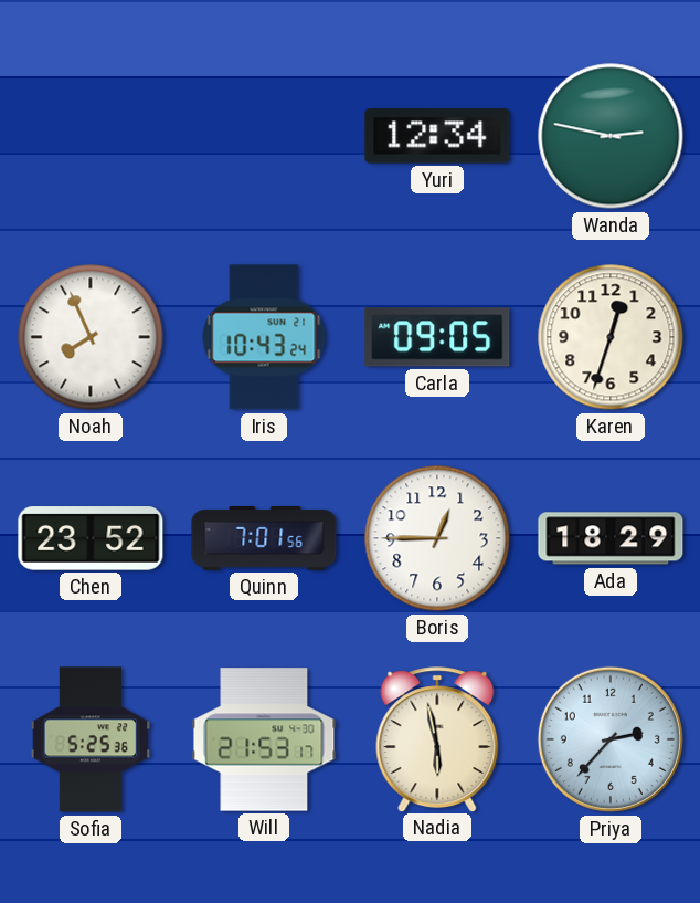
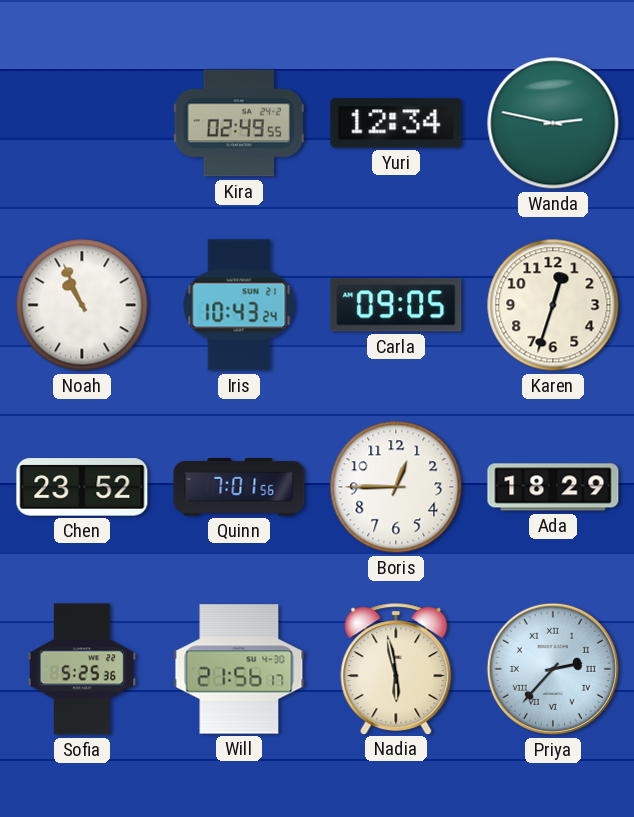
Kira: none -> 02:49
Noah: 7:56 -> 10:56
Will: 21:53 -> 21:56
Priya numerals: Arabic -> Roman
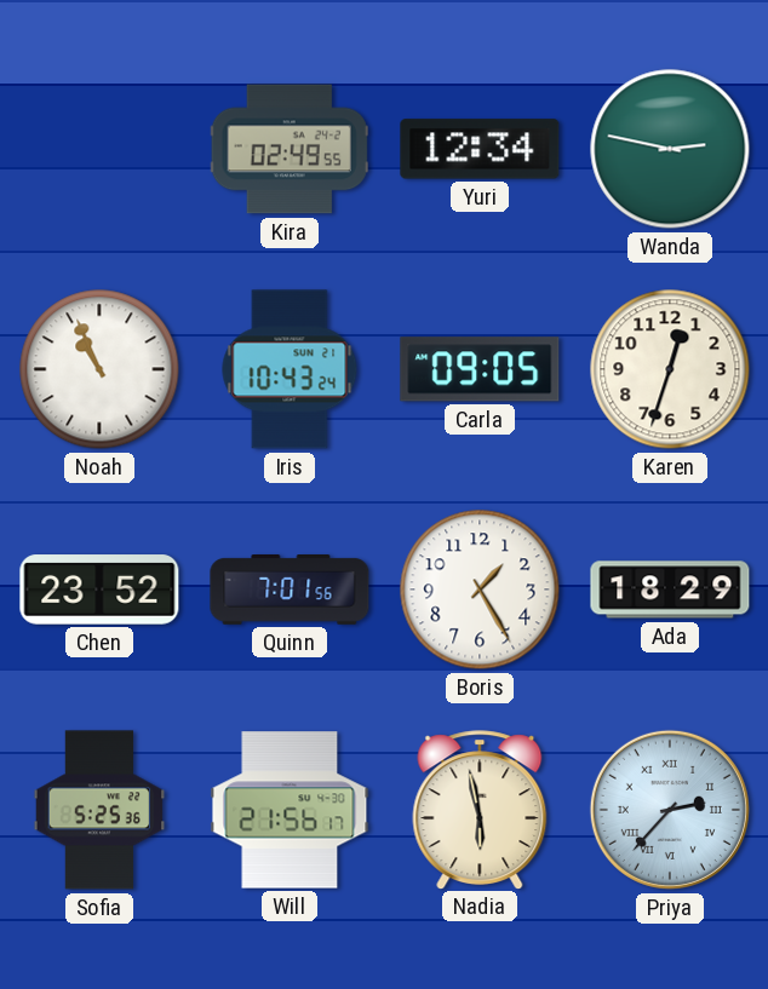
Boris: 12:45 -> 1:25
